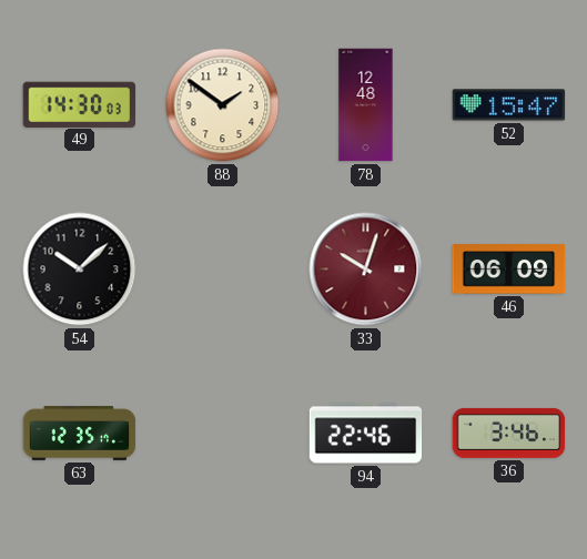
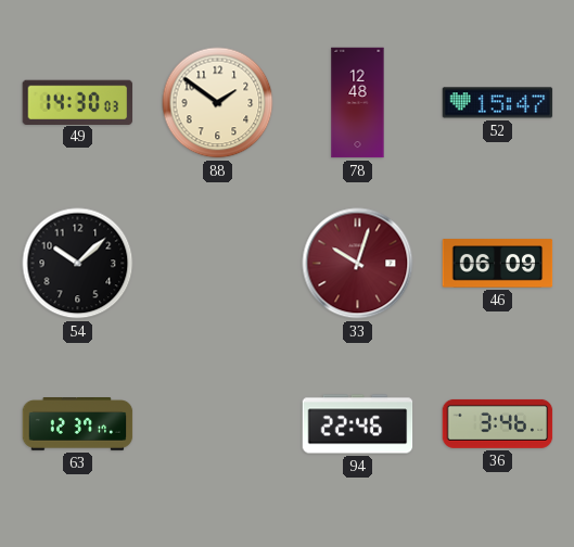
63: 12:35 -> 12:37
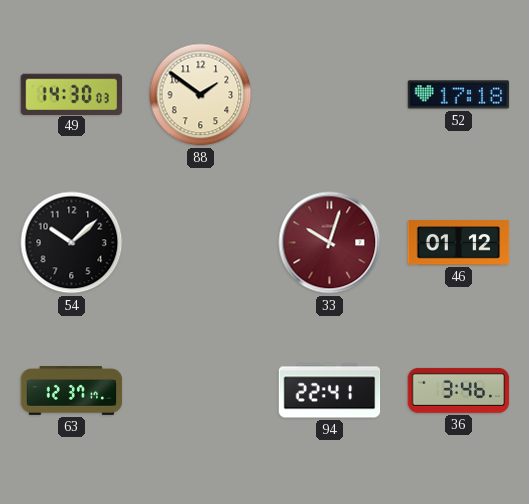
78: 12:48 -> none
52: 15:47 -> 17:18
46: 06:09 -> 01:12
94: 22:46 -> 22:41
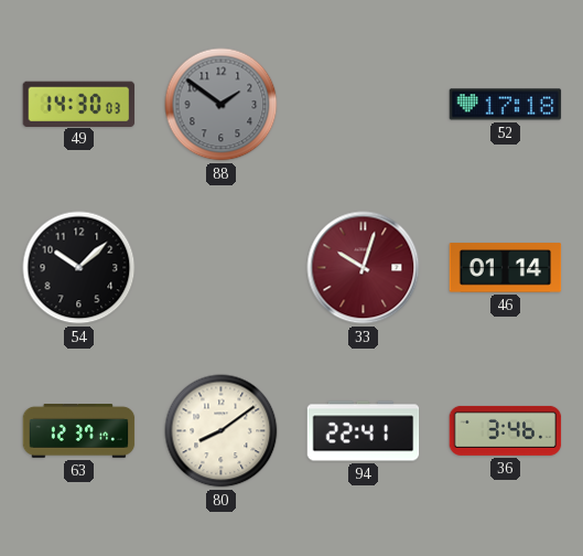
88 dial: cream -> grey
46: 01:12 -> 01:14
80: none -> 8:09
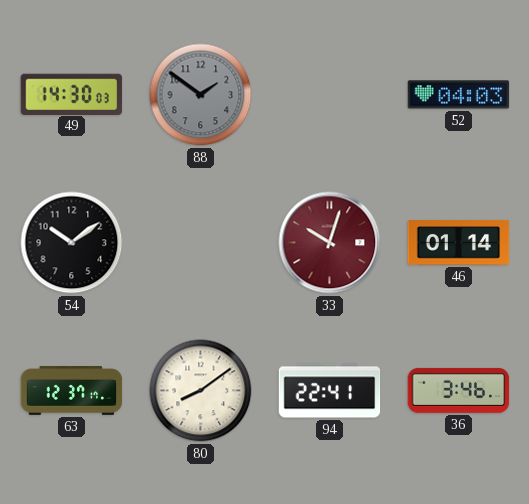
52: 17:18 -> 04:03
54: 10:08 -> 10:09
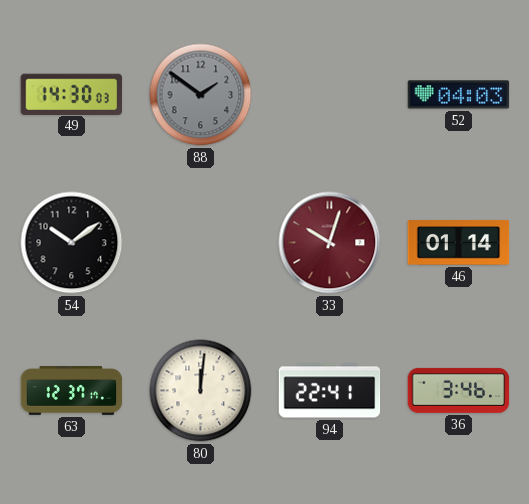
80: 8:09 -> 12:01
